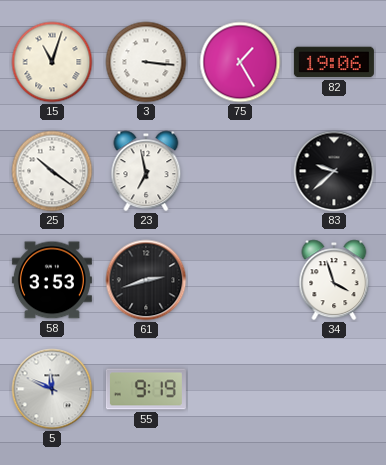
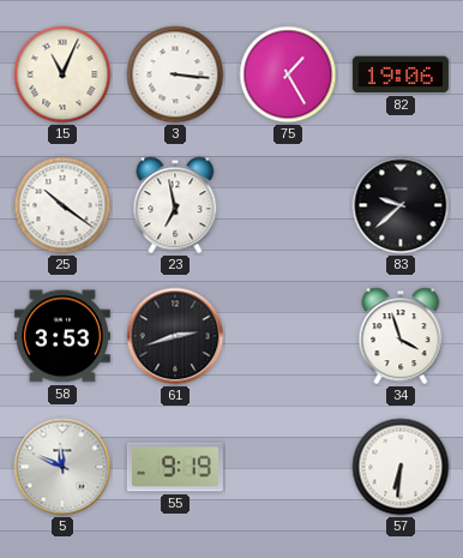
15: 11:03 -> 11:04
57: none -> 6:31
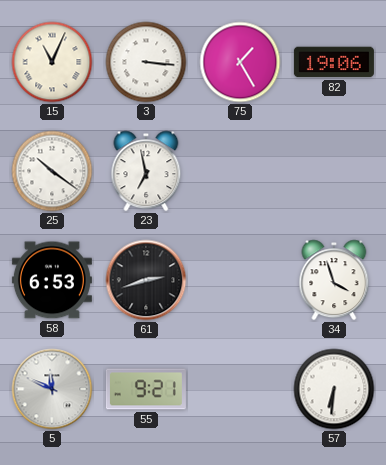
83: 9:38 -> none
58: 3:53 -> 6:53
55: 9:19 -> 9:21
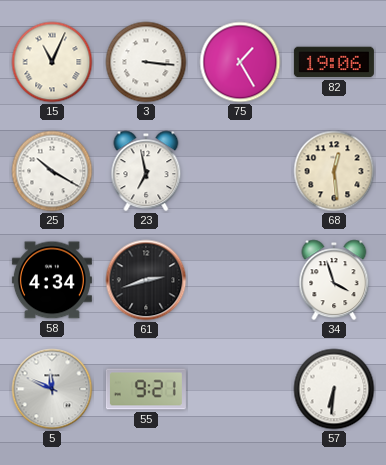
25: 10:21 -> 10:20
68: none -> 12:29
58: 6:53 -> 4:34
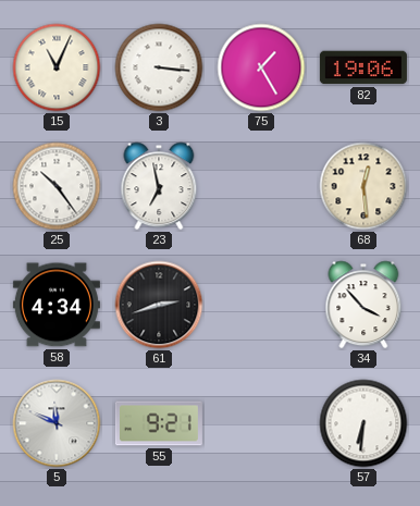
25: 10:20 -> 10:24
34: 3:57 -> 3:53
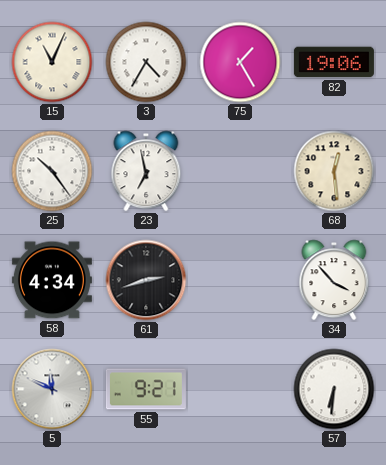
3: 3:16 -> 4:35
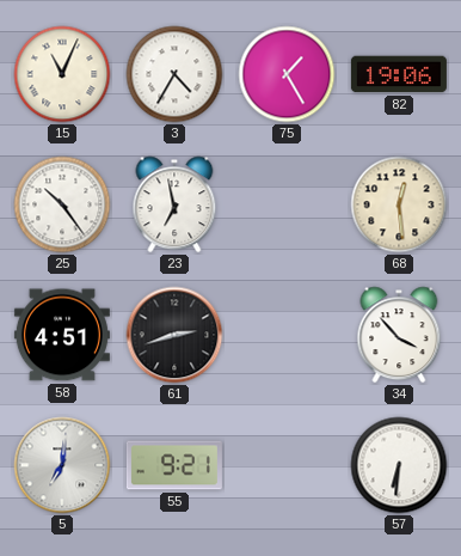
58: 4:34 -> 4:51
5: 11:49 -> 7:01
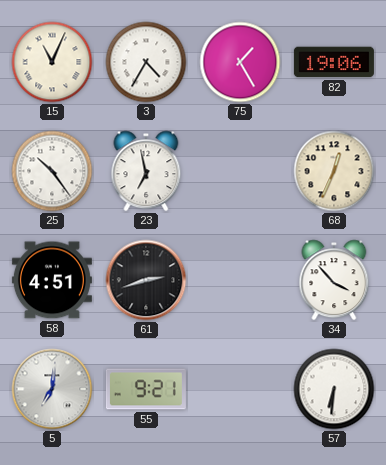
68: 12:29 -> 12:34
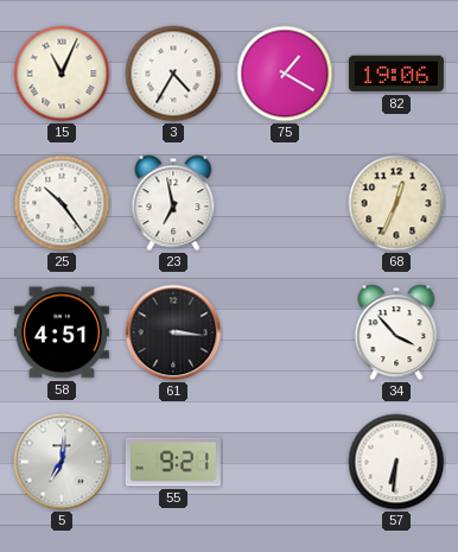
75: 1:25 -> 1:20
61: 2:42 -> 3:16
